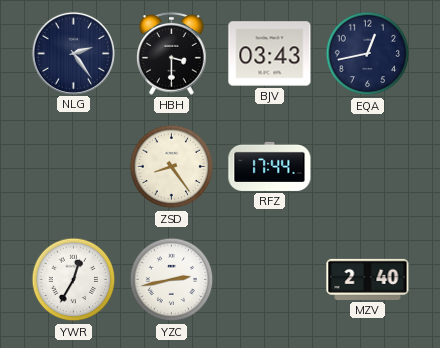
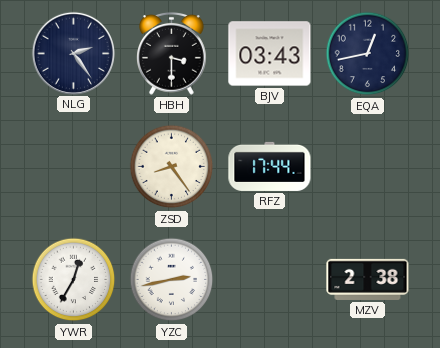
MZV: 2:40 -> 2:38
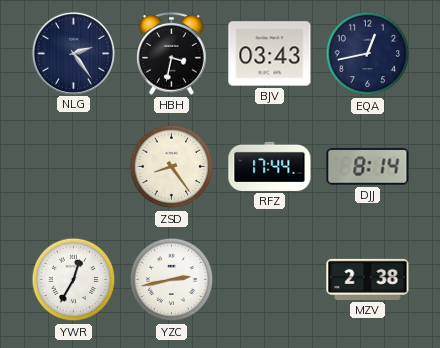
HBH: 3:30 -> 3:32
DJJ: none -> 8:14
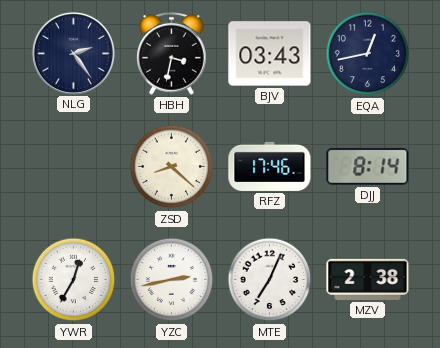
ZSD: 8:24 -> 8:22
RFZ: 17:44 -> 17:46
MTE: none -> 7:04
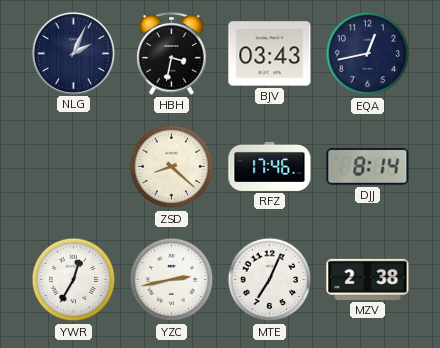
NLG: 2:24 -> 2:04
